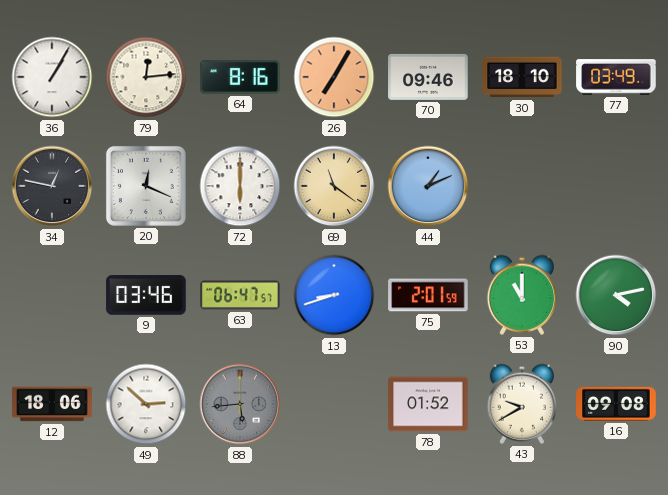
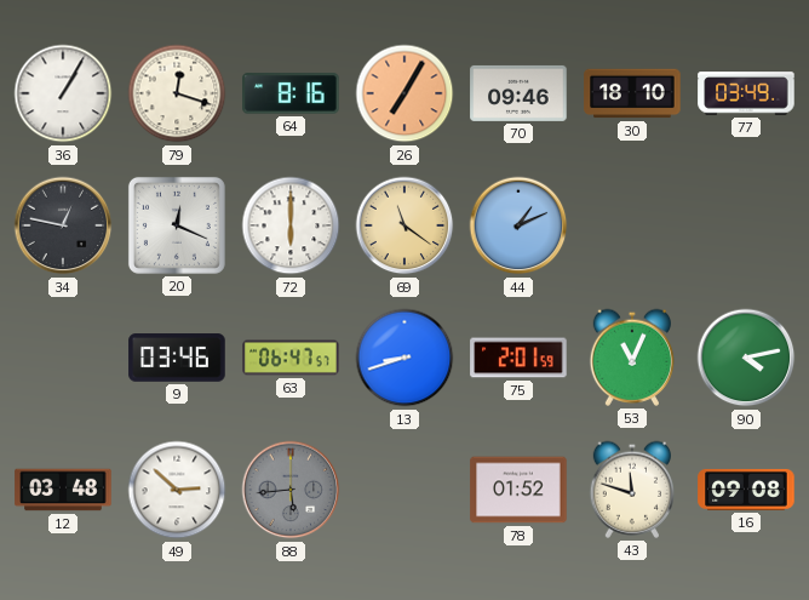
79: 12:14 -> 12:18
53: 11:00 -> 11:04
12: 18:06 -> 03:48
43: 9:40 -> 11:48
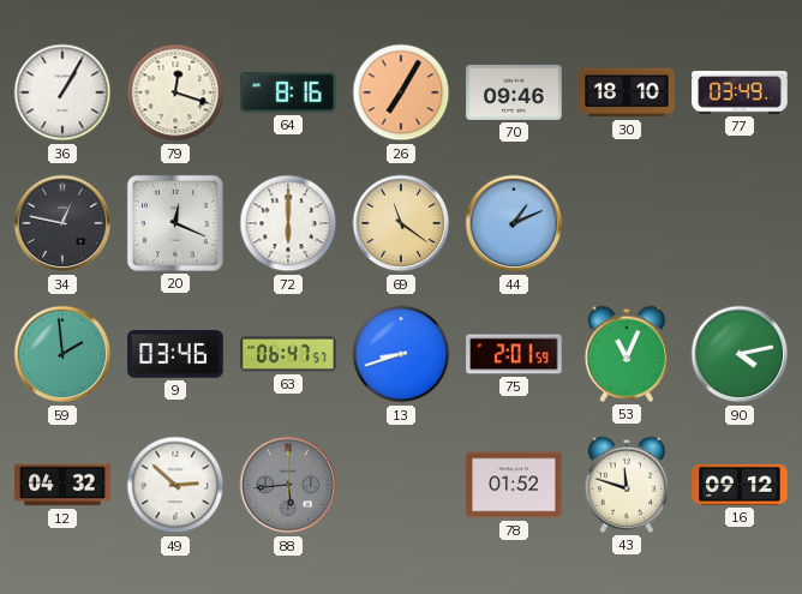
59: none -> 1:59
12: 03:48 -> 04:32
16: 09:08 -> 09:12
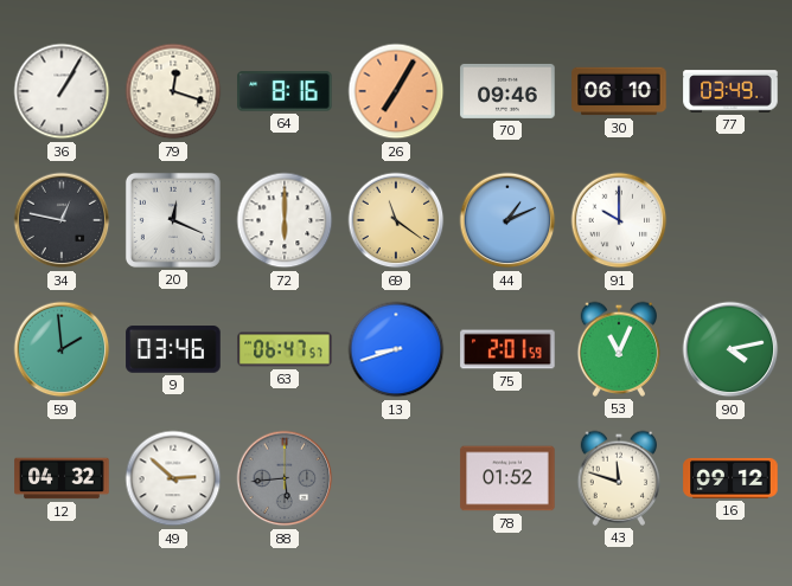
30: 18:10 -> 06:10
91: none -> 10:00
